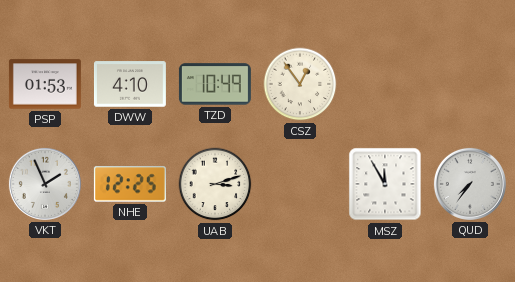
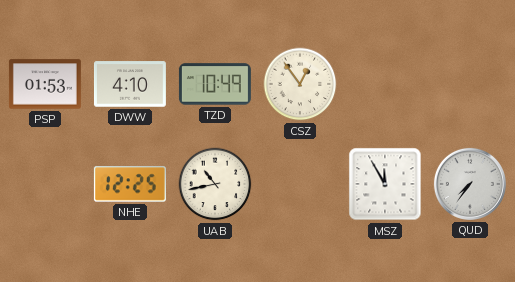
VKT: 1:56 -> none
UAB: 3:12 -> 10:43
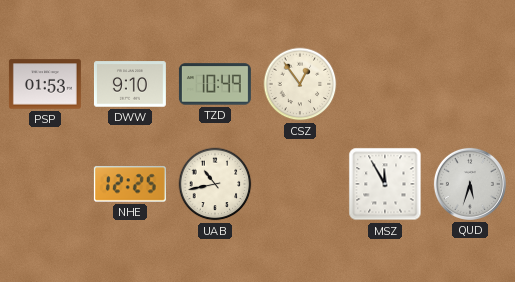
DWW: 4:10 -> 9:10
QUD: 7:36 -> 5:33
